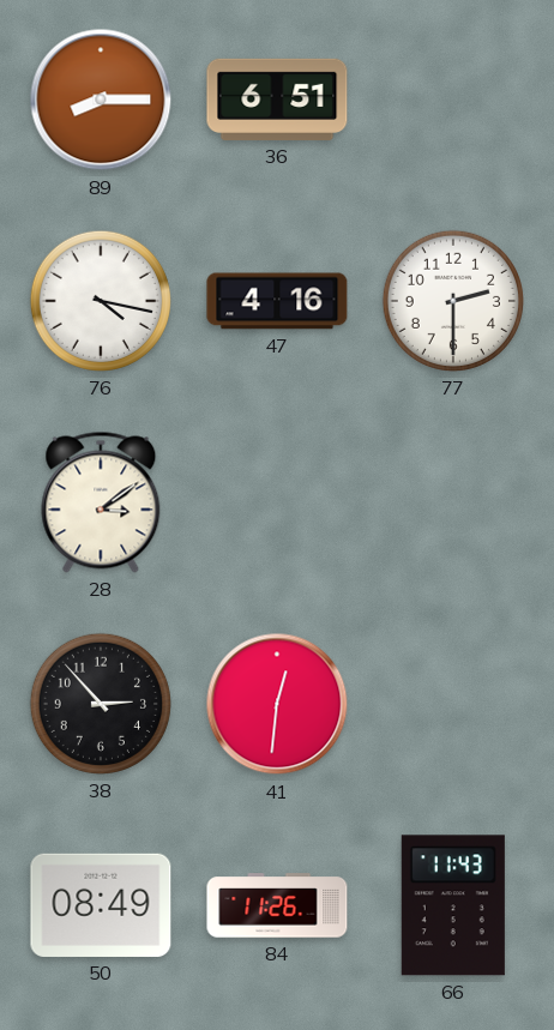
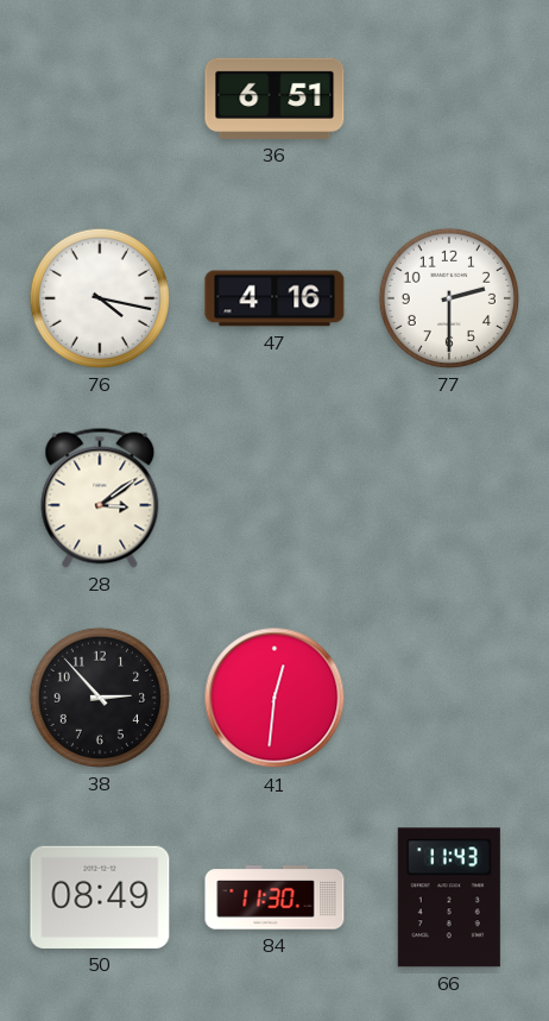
89: 8:15 -> none
84: 11:26 -> 11:30
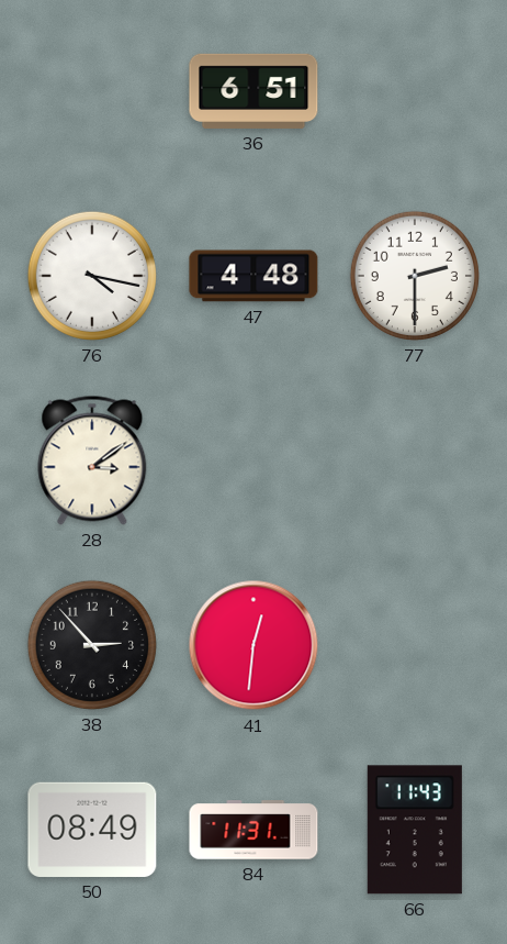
47: 4:16 -> 4:48
84: 11:30 -> 11:31
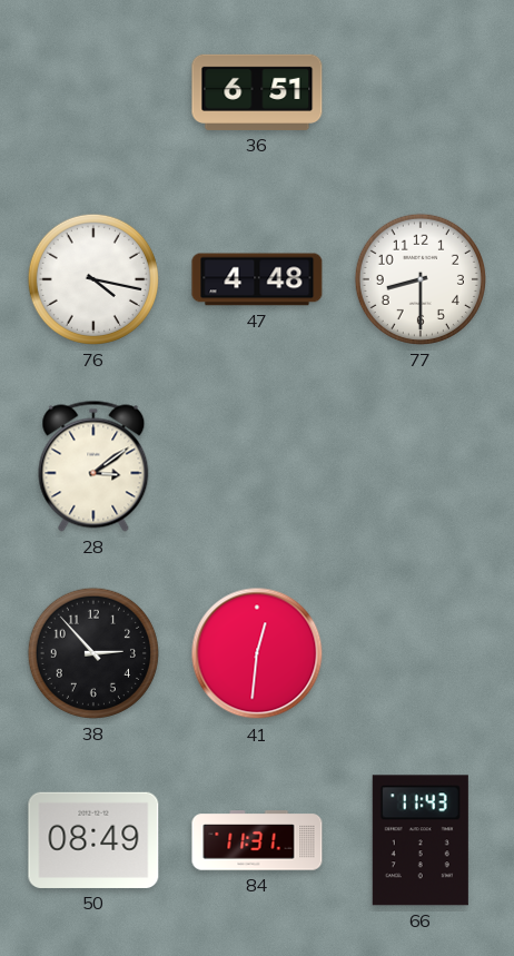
77: 2:30 -> 8:30
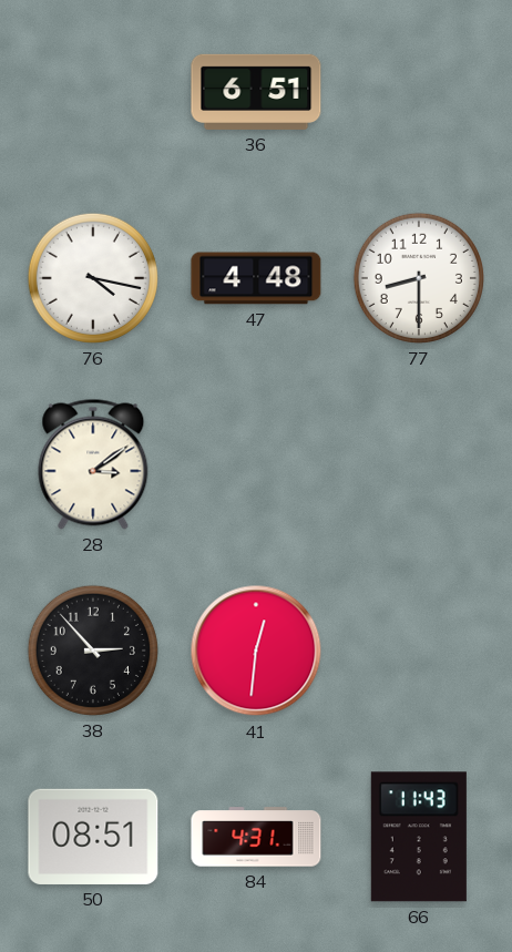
50: 08:49 -> 08:51
84: 11:31 -> 4:31
